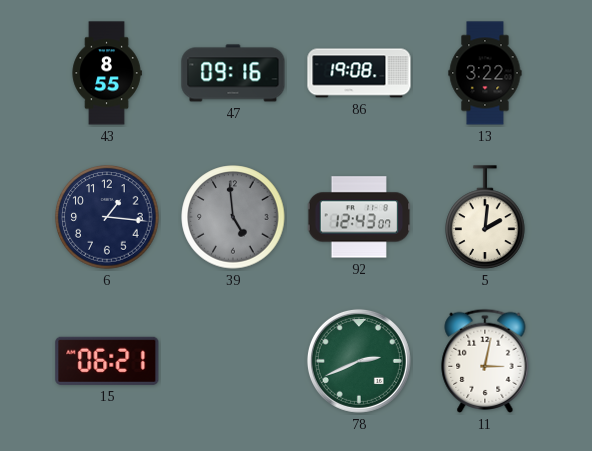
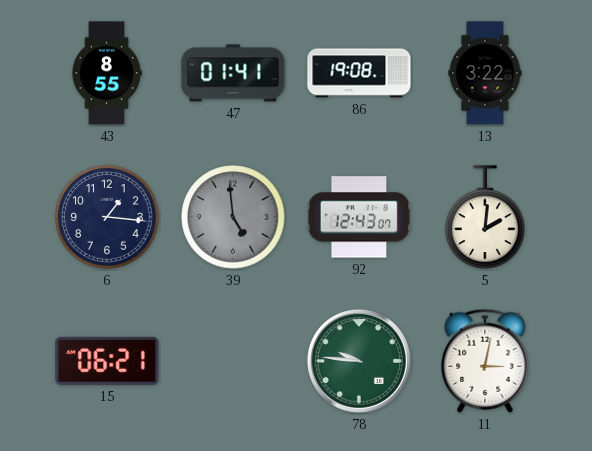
47: 09:16 -> 01:41
78: 2:41 -> 9:46
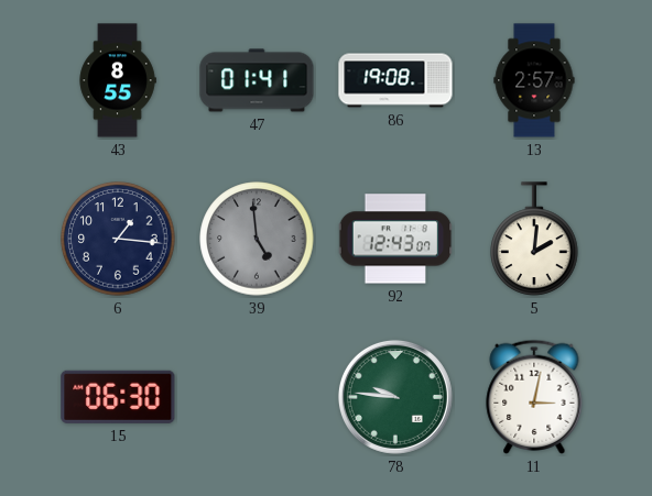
13: 3:22 -> 2:57
15: 06:21 -> 06:30
